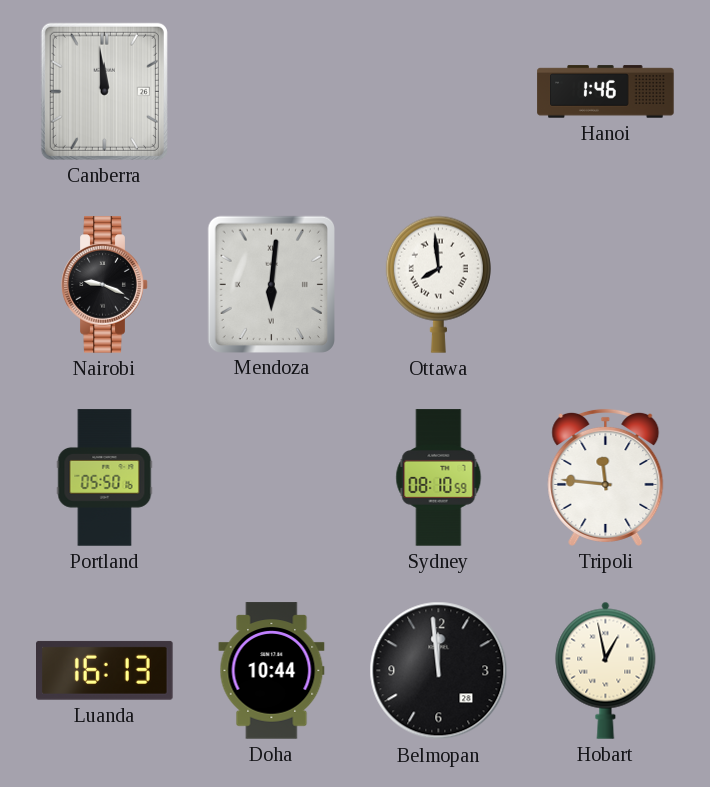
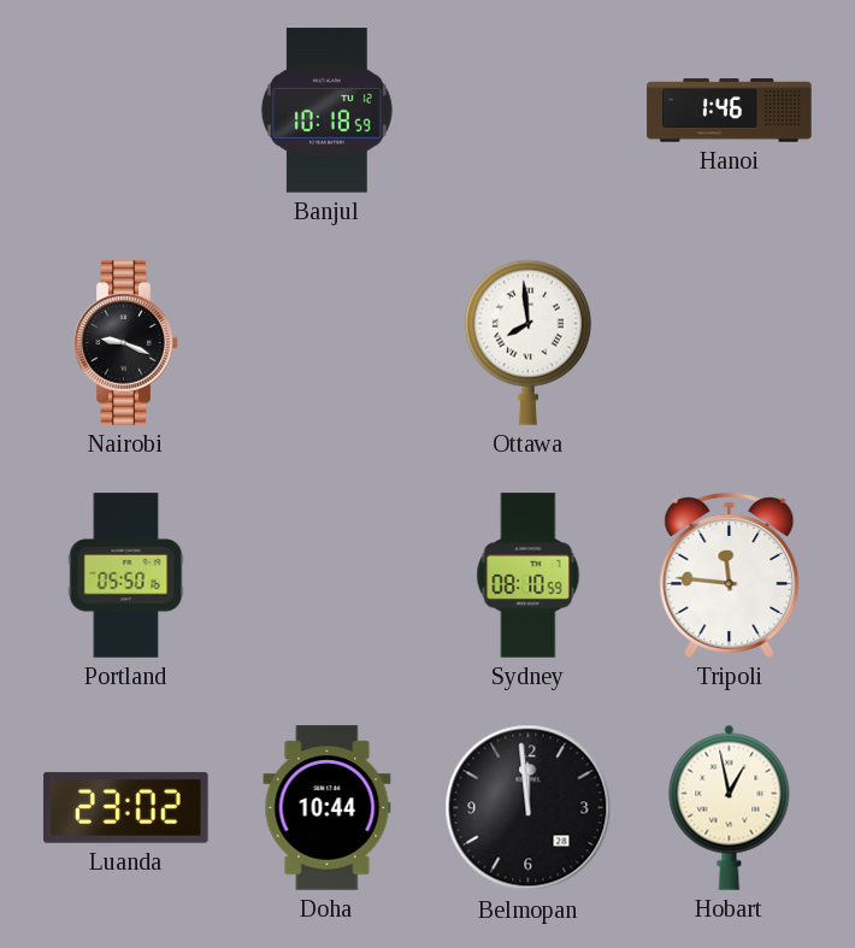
Canberra: 11:59 -> none
Banjul: none -> 10:18
Mendoza: 6:01 -> none
Luanda: 16:13 -> 23:02
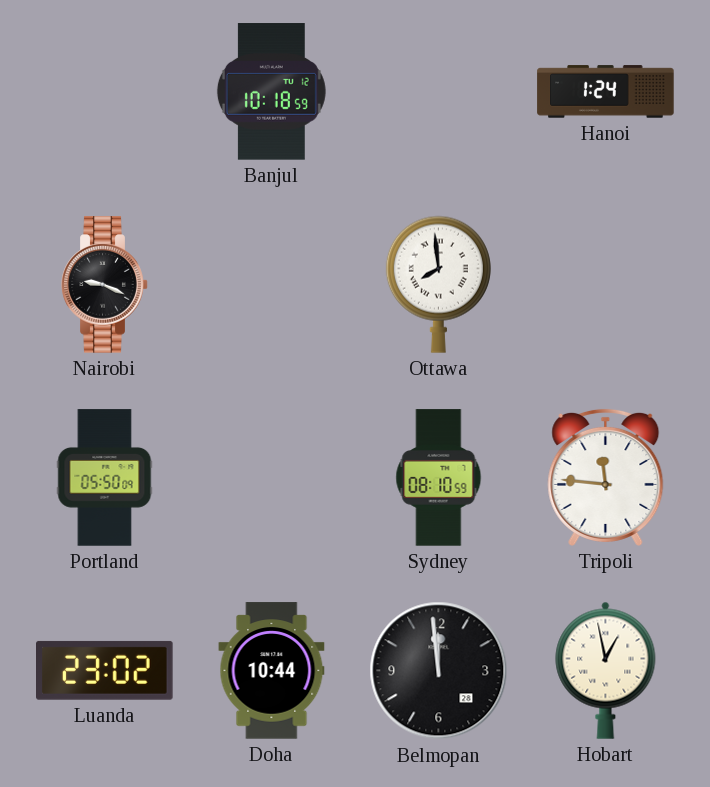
Hanoi: 1:46 -> 1:24
Portland: 05:50:16 -> 05:50:09
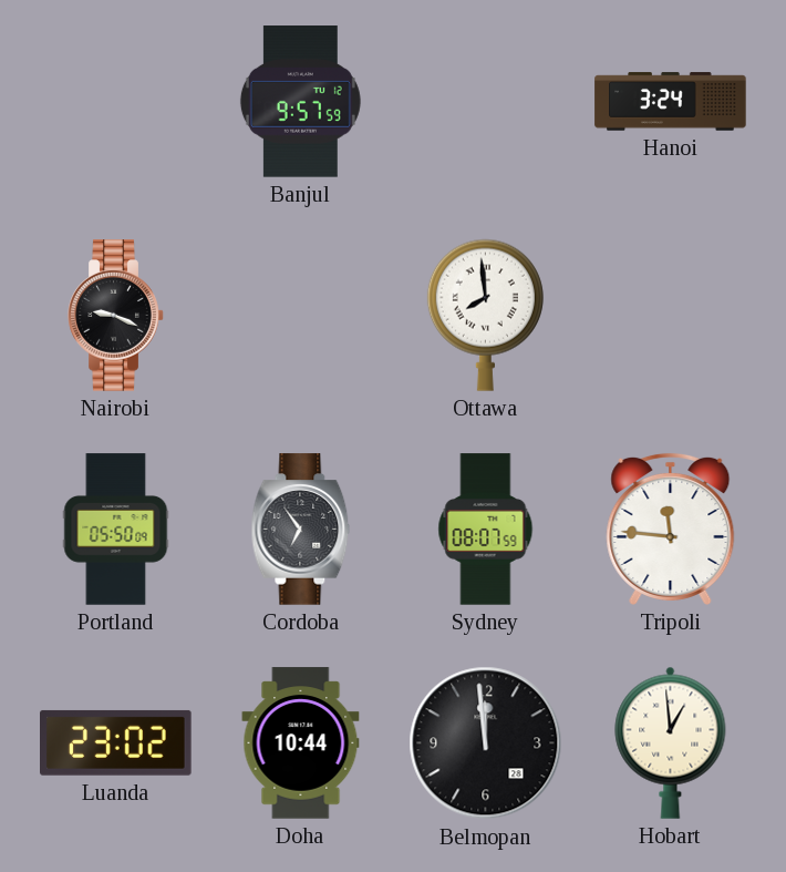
Banjul: 10:18 -> 9:57
Hanoi: 1:24 -> 3:24
Cordoba: none -> 6:54
Sydney: 08:10 -> 08:07
Hobart: 12:58 -> 12:59
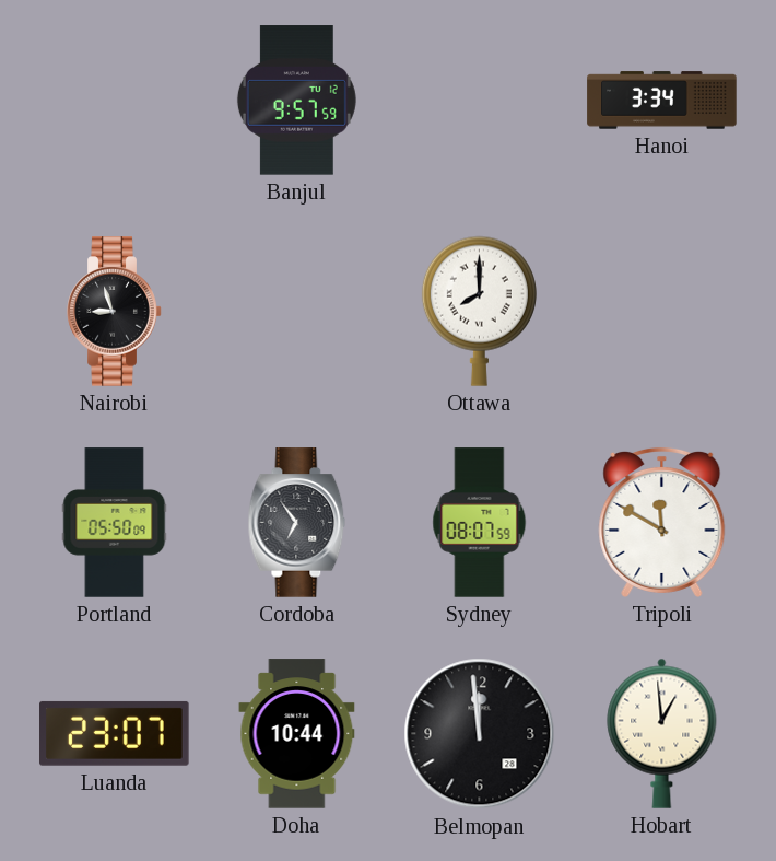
Hanoi: 3:24 -> 3:34
Nairobi: 9:19 -> 8:57
Ottawa: 7:59 -> 8:00
Tripoli: 11:46 -> 11:50
Luanda: 23:02 -> 23:07
